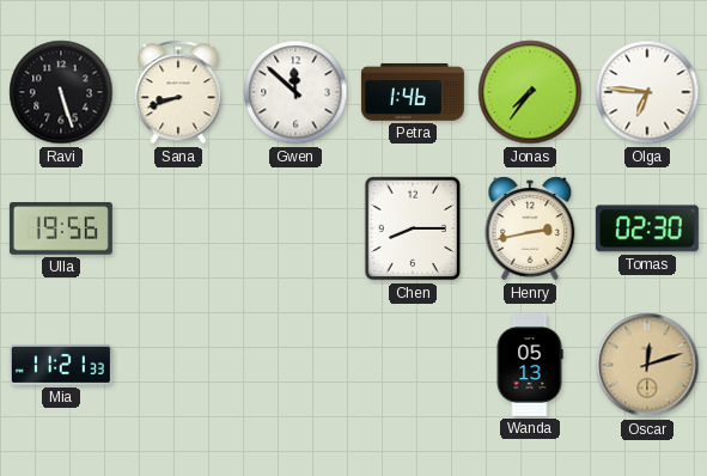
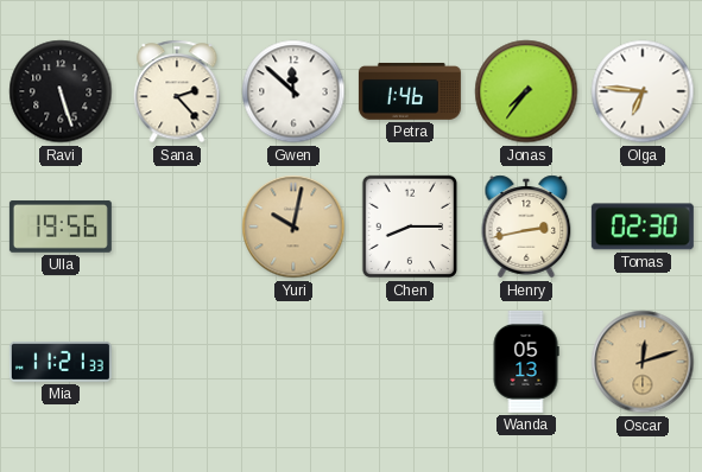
Sana: 8:42 -> 2:23
Yuri: none -> 10:02
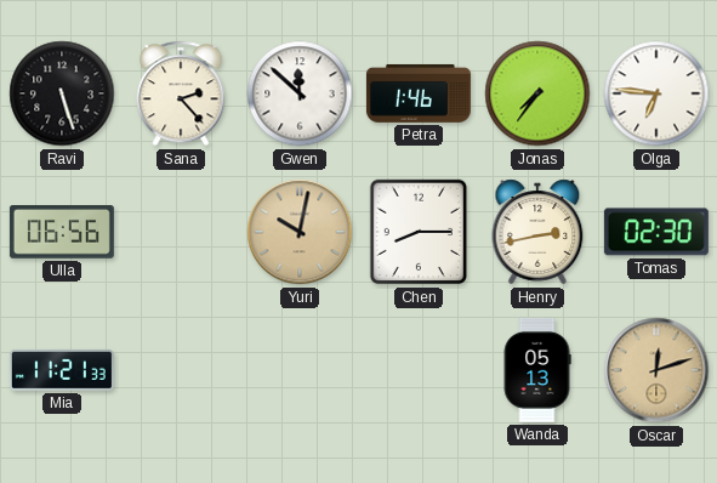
Ulla: 19:56 -> 06:56
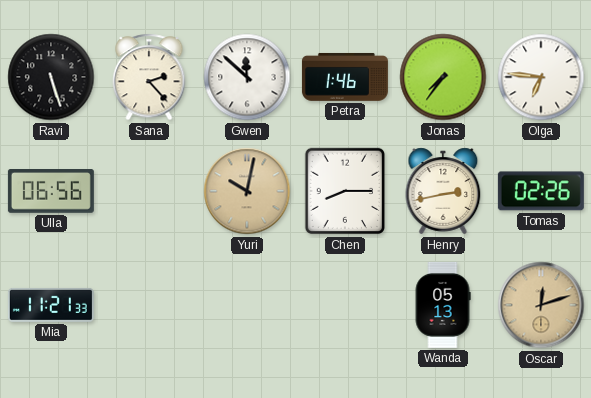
Tomas: 02:30 -> 02:26
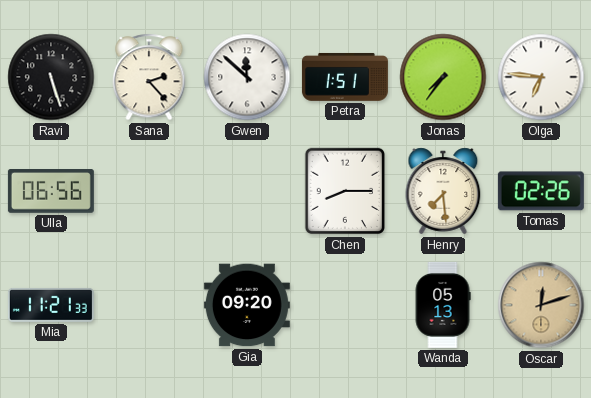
Petra: 1:46 -> 1:51
Yuri: 10:02 -> none
Henry: 2:43 -> 7:29
Gia: none -> 09:20
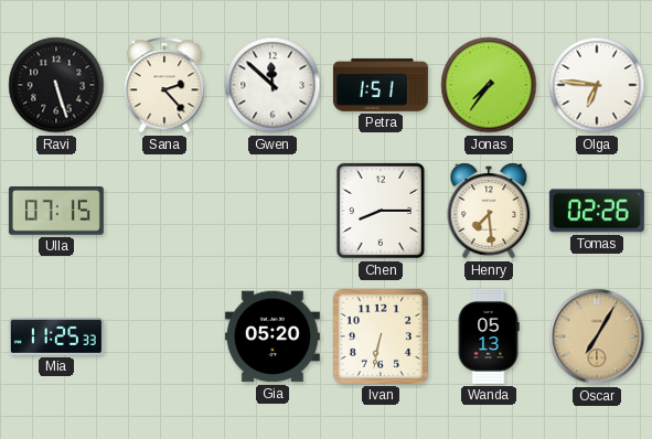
Ulla: 06:56 -> 07:15
Mia: 11:21 -> 11:25
Gia: 09:20 -> 05:20
Ivan: none -> 6:32
Oscar: 12:12 -> 7:05
